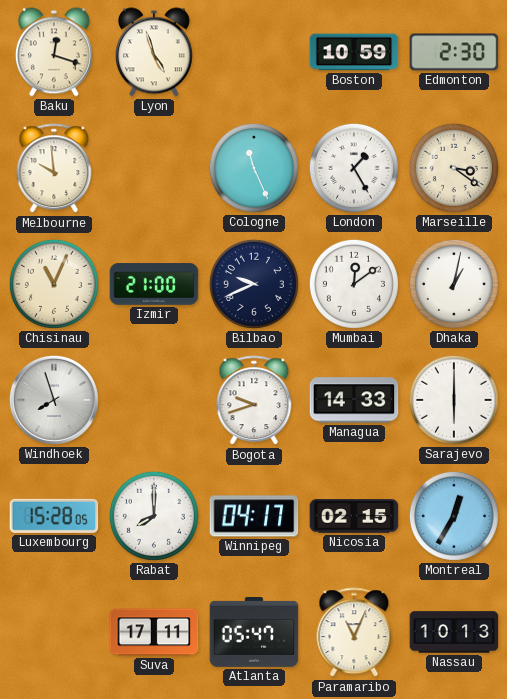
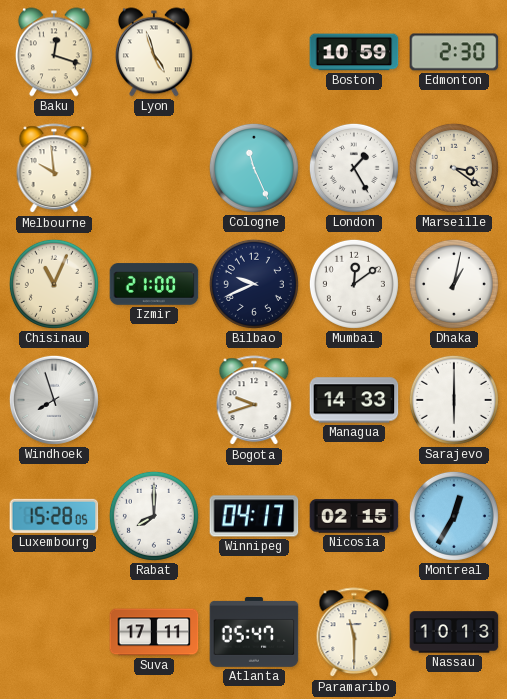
Paramaribo: 11:04 -> 11:30
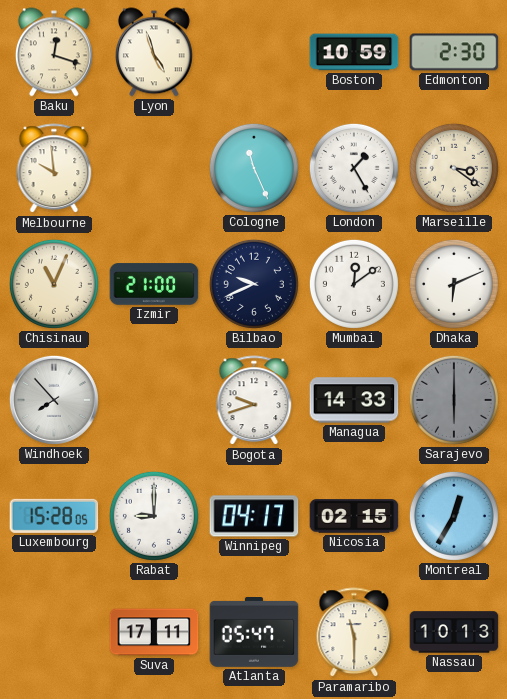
Dhaka: 1:02 -> 6:11
Windhoek: 7:57 -> 7:53
Sarajevo dial: white -> grey
Rabat: 8:00 -> 9:00
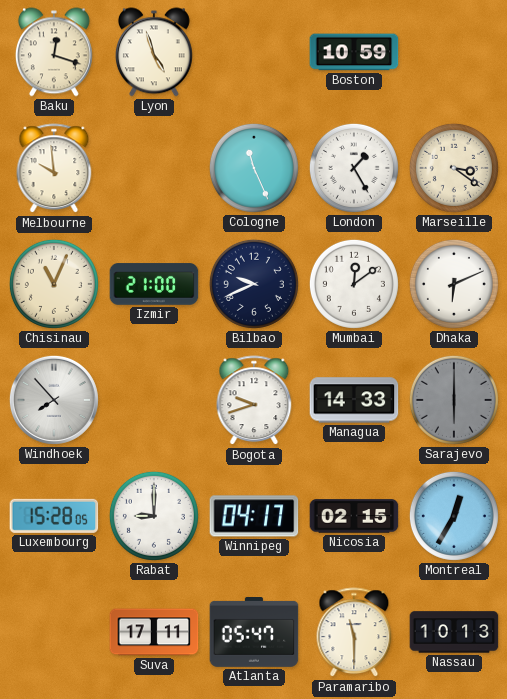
Edmonton: 2:30 -> none
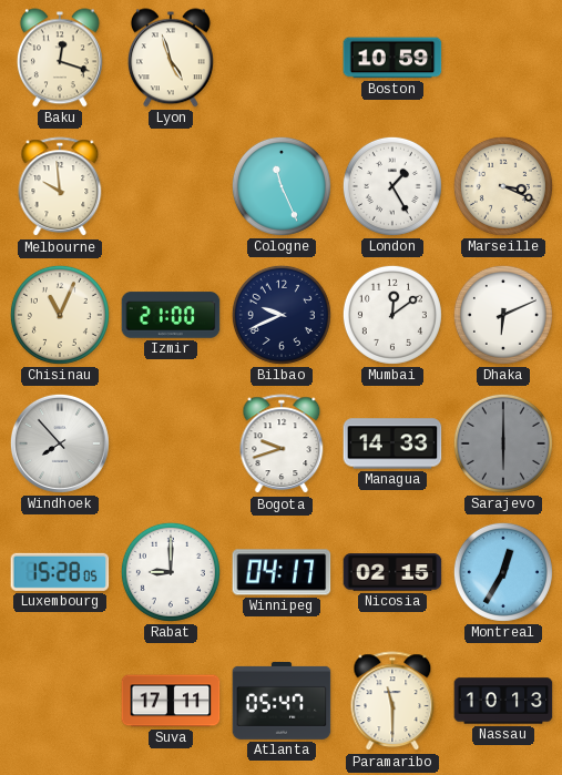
Marseille: 3:21 -> 3:19
